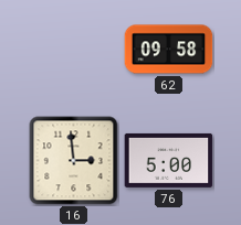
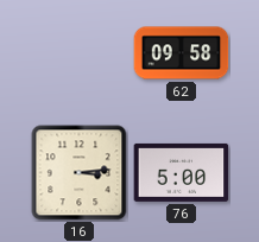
16: 2:59 -> 3:14
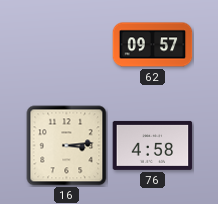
62: 09:58 -> 09:57
76: 5:00 -> 4:58
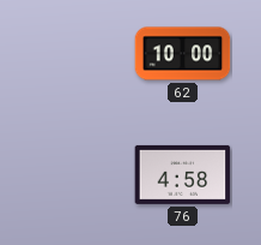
62: 09:57 -> 10:00
16: 3:14 -> none
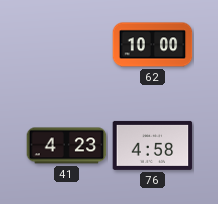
41: none -> 4:23
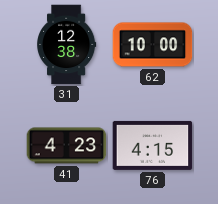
31: none -> 12:38
76: 4:58 -> 4:15
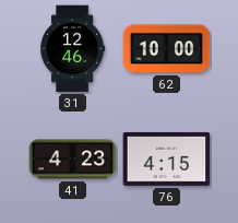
31: 12:38 -> 12:46
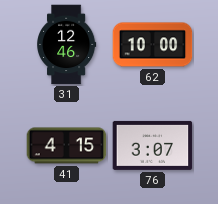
41: 4:23 -> 4:15
76: 4:15 -> 3:07
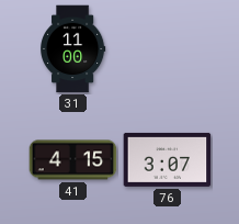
31: 12:46 -> 11:00
62: 10:00 -> none
